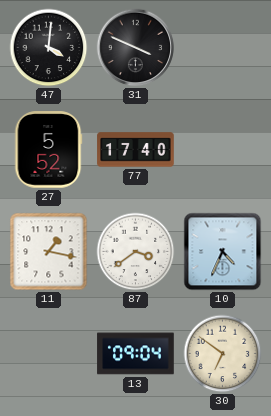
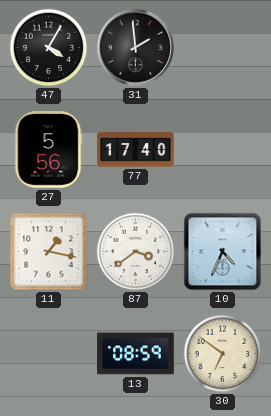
47: 4:01 -> 4:05
31: 3:49 -> 1:59
27: 5:52 -> 5:56
13: 09:04 -> 08:59
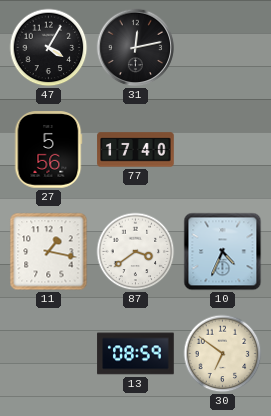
31: 1:59 -> 12:13
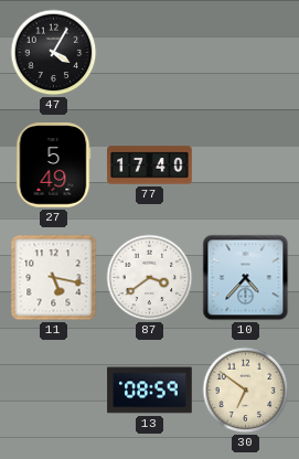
31: 12:13 -> none
27: 5:56 -> 5:49
11: 1:17 -> 5:17
10: 4:34 -> 4:37
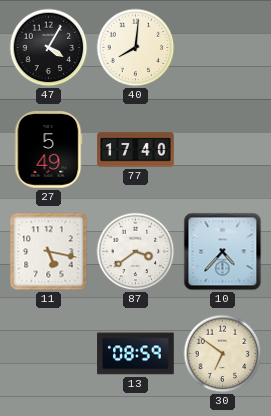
40: none -> 8:01
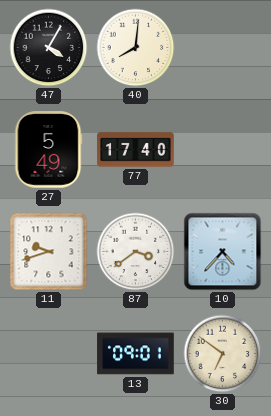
11: 5:17 -> 9:42
13: 08:59 -> 09:01
